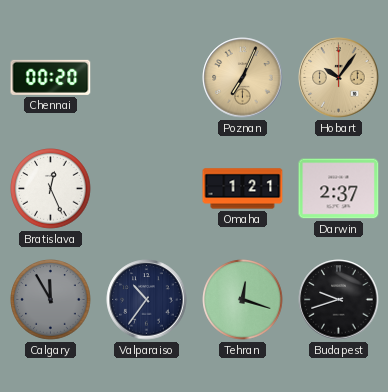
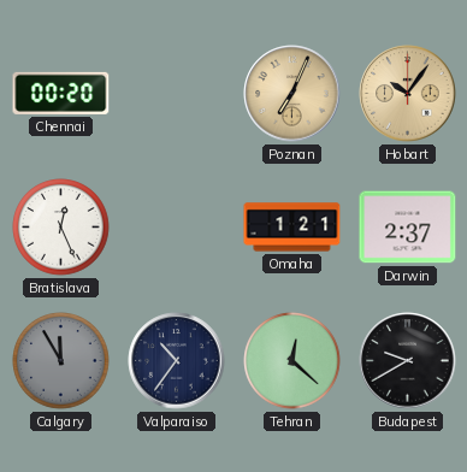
Tehran: 12:18 -> 12:22
Budapest: 9:42 -> 9:40
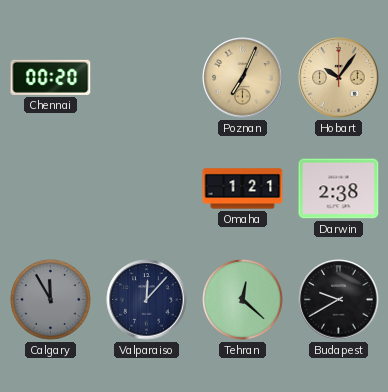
Bratislava: 12:26 -> none
Darwin: 2:37 -> 2:38
Valparaiso: 10:36 -> 12:07
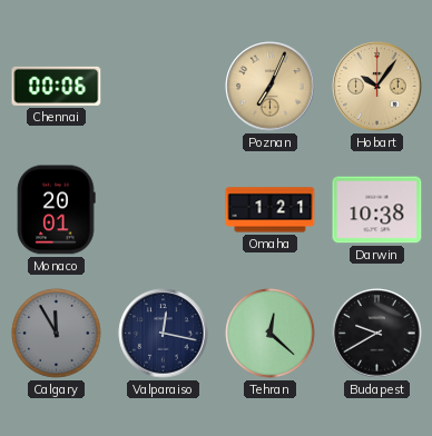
Chennai: 00:20 -> 00:06
Monaco: none -> 20:01
Darwin: 2:38 -> 10:38
Valparaiso: 12:07 -> 12:17
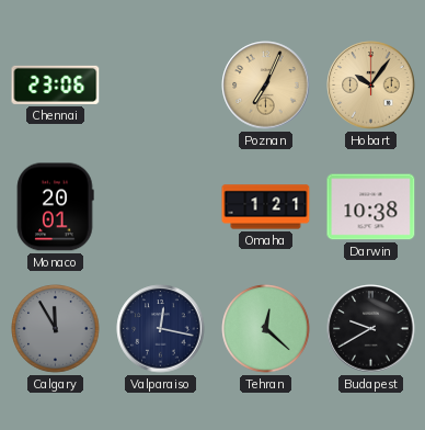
Chennai: 00:06 -> 23:06
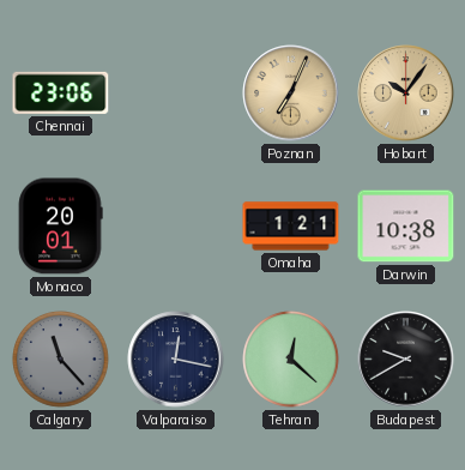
Calgary: 11:55 -> 11:23
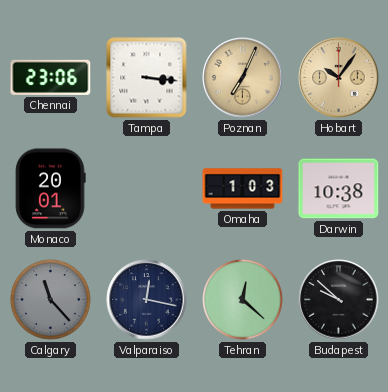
Tampa: none -> 3:16
Omaha: 1:21 -> 1:03
Budapest: 9:40 -> 9:52
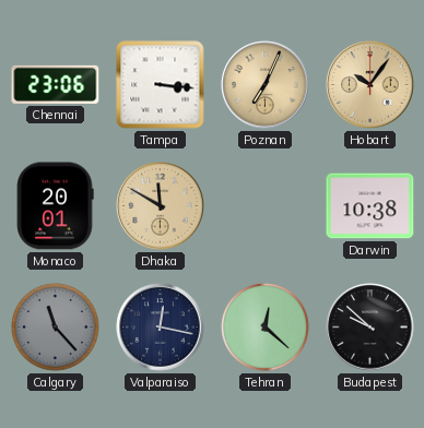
Dhaka: none -> 11:50
Omaha: 1:03 -> none
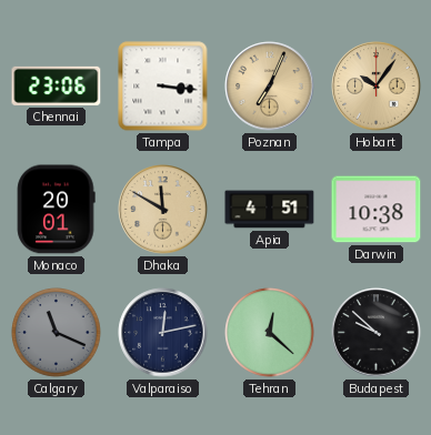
Apia: none -> 4:51
Calgary: 11:23 -> 11:19
Valparaiso: 12:17 -> 12:13
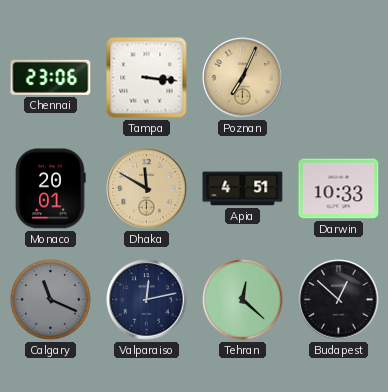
Hobart: 10:06 -> none
Darwin: 10:38 -> 10:33
Budapest: 9:52 -> 12:52
